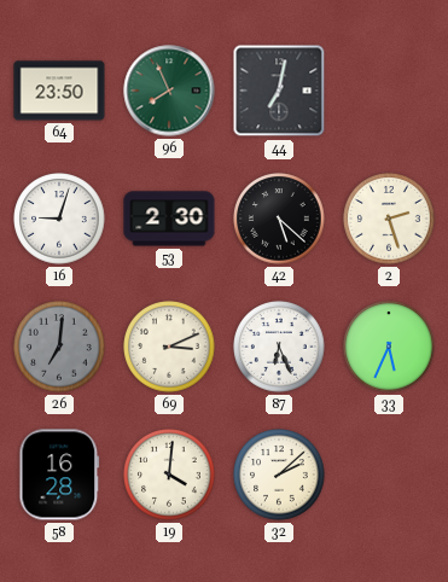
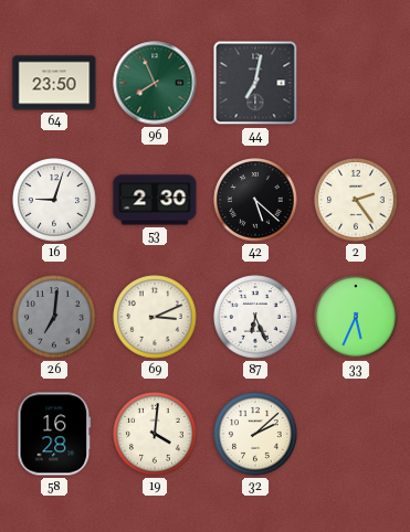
2: 2:27 -> 2:24
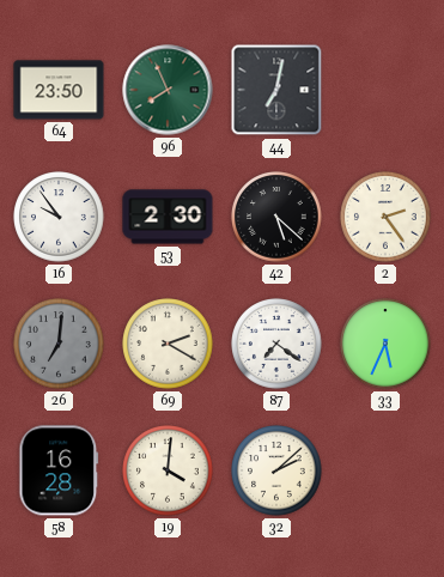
16: 9:03 -> 9:54
69: 3:11 -> 2:20
87: 6:26 -> 7:21
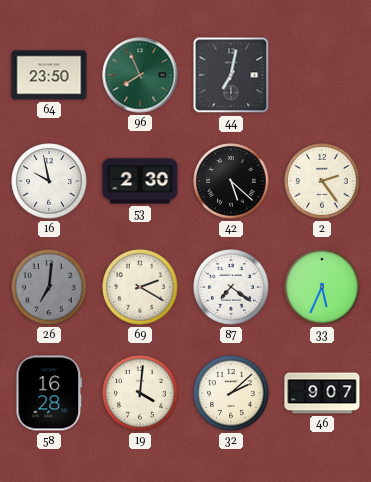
16: 9:54 -> 9:58
46: none -> 9:07
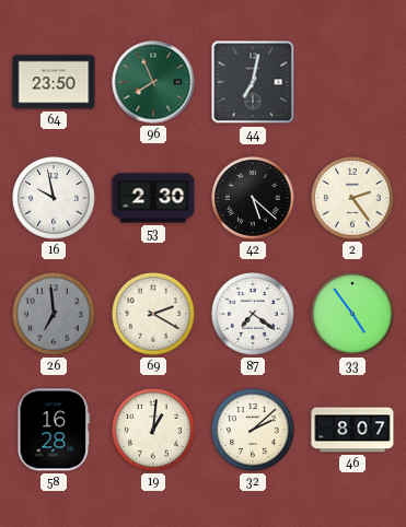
26: 7:01 -> 6:59
33: 5:34 -> 4:54
19: 4:01 -> 1:01
46: 9:07 -> 8:07
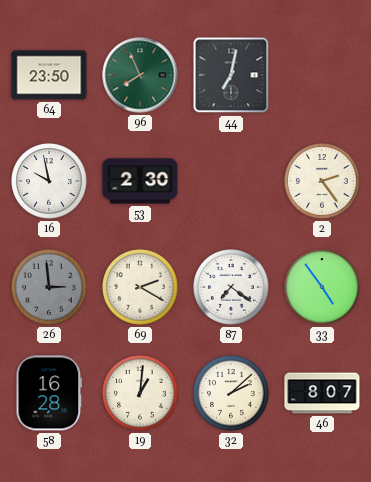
42: 5:22 -> none
26: 6:59 -> 2:59
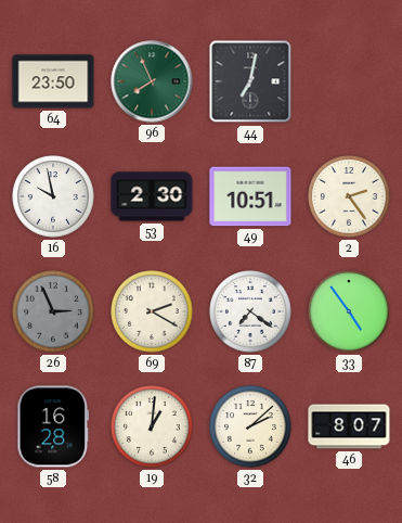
49: none -> 10:51
26: 2:59 -> 2:56
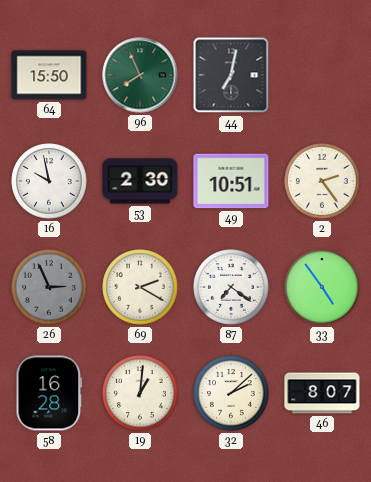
64: 23:50 -> 15:50
